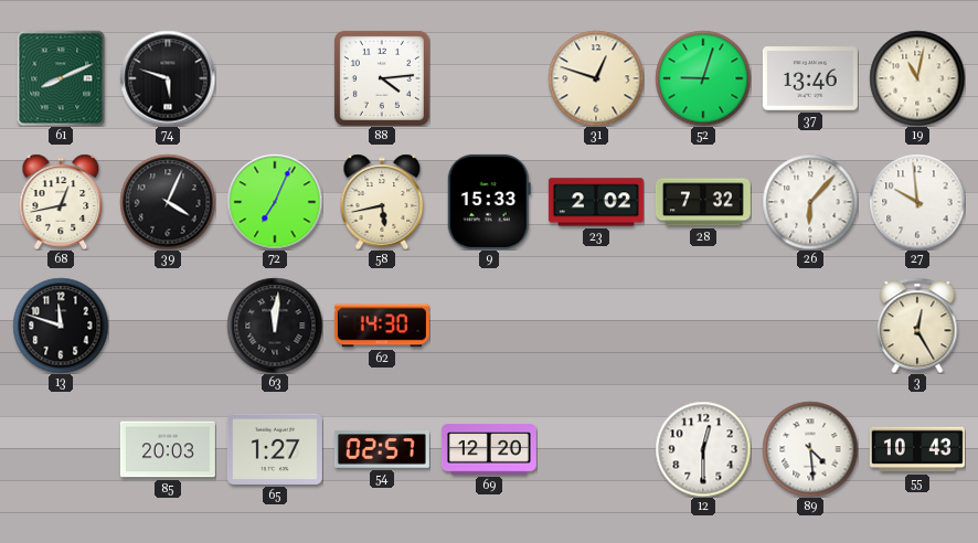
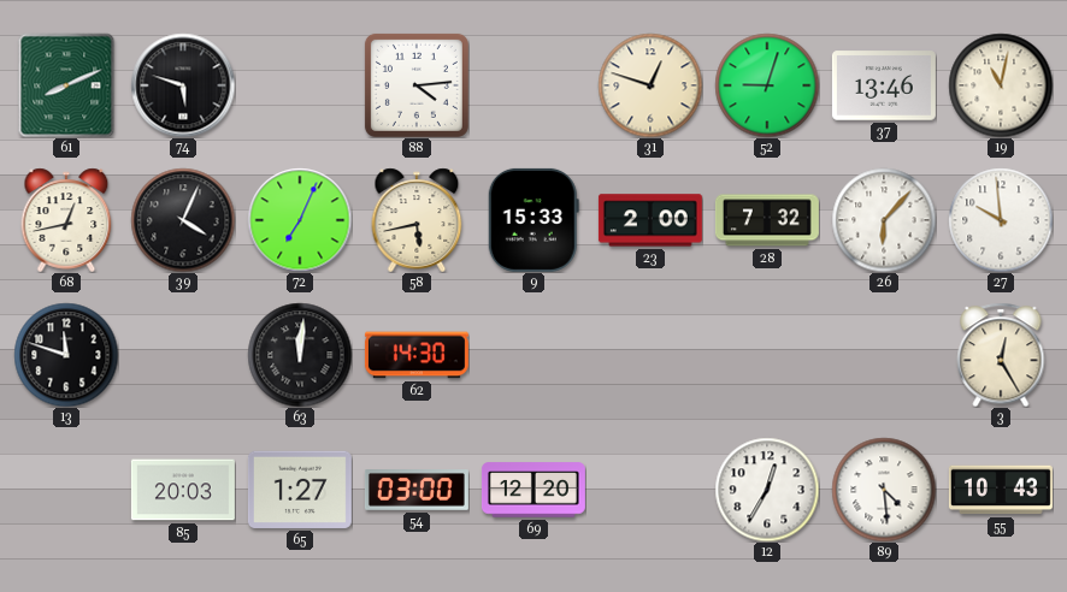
23: 2:02 -> 2:00
54: 02:57 -> 03:00
12: 12:30 -> 12:35
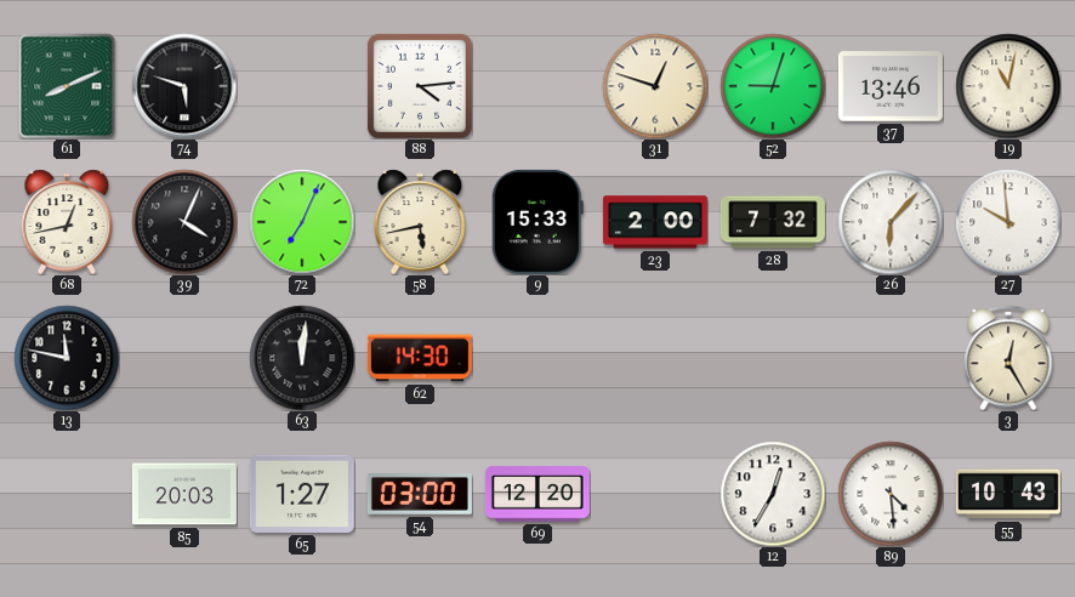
13: 11:48 -> 11:47
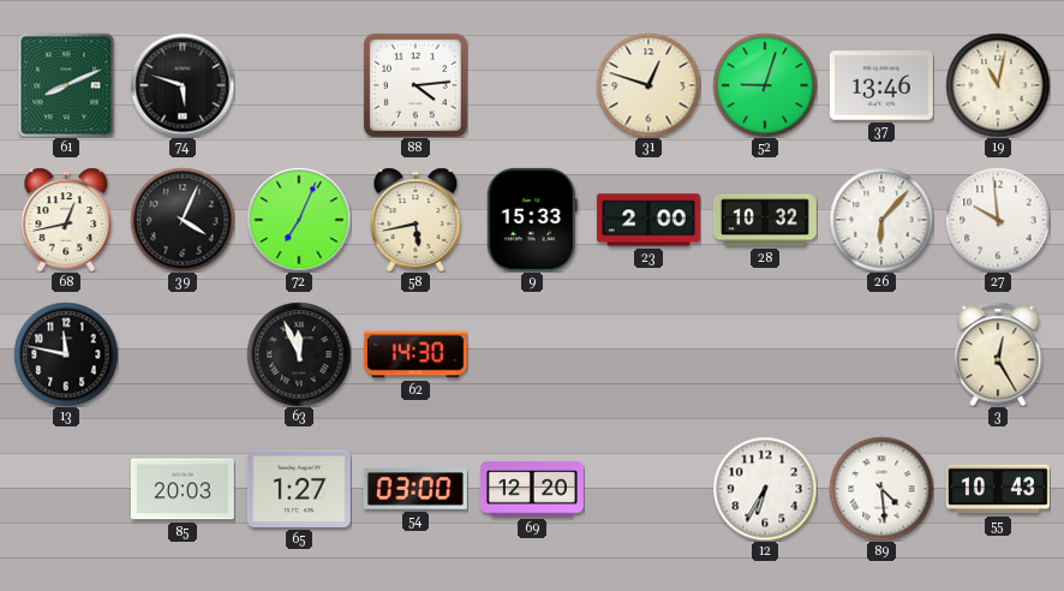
28: 7:32 -> 10:32
63: 12:01 -> 11:56
12: 12:35 -> 6:35
